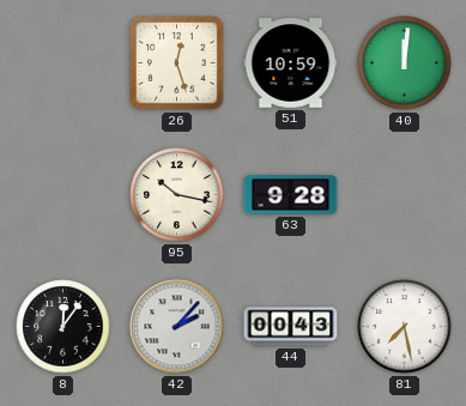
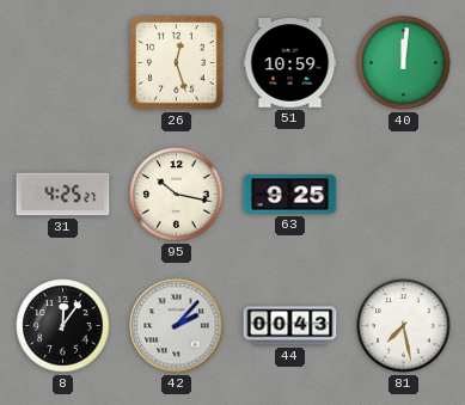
31: none -> 4:25
63: 9:28 -> 9:25
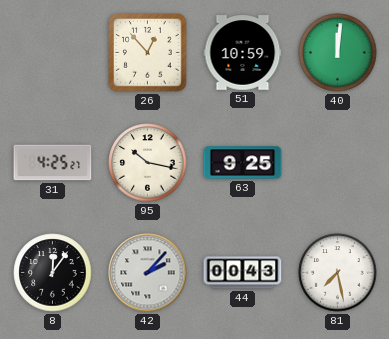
26: 12:27 -> 12:53
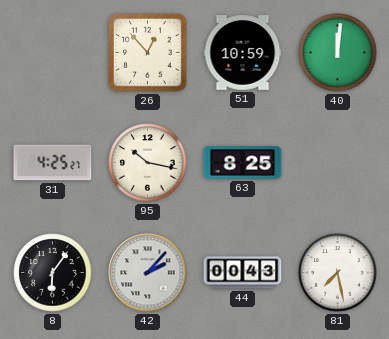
63: 9:25 -> 8:25
8: 12:06 -> 6:06
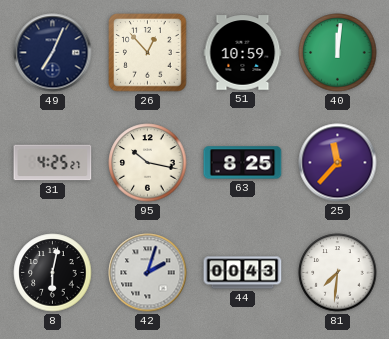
49: none -> 7:04
25: none -> 11:37
8: 6:06 -> 6:02
42: 2:07 -> 2:03
81: 7:28 -> 7:31
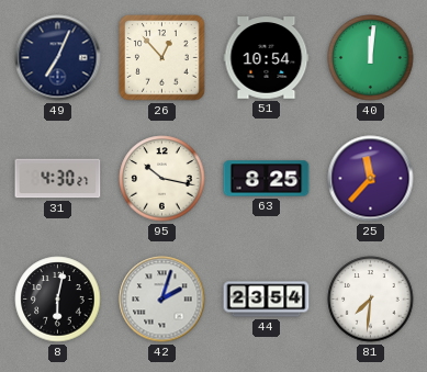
51: 10:59 -> 10:54
31: 4:25 -> 4:30
44: 00:43 -> 23:54
